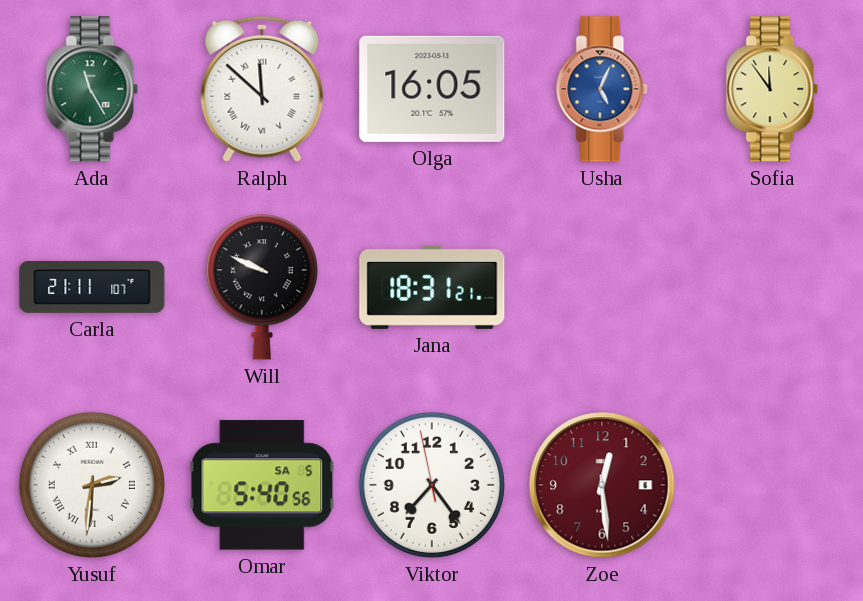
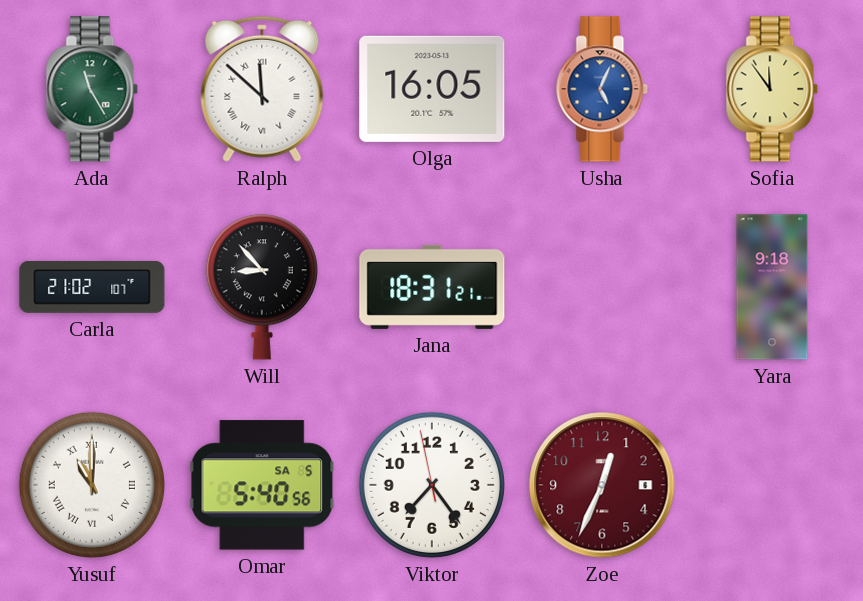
Carla: 21:11 -> 21:02
Will: 9:49 -> 8:53
Yara: none -> 9:18
Yusuf: 2:31 -> 11:00
Zoe: 12:29 -> 12:34
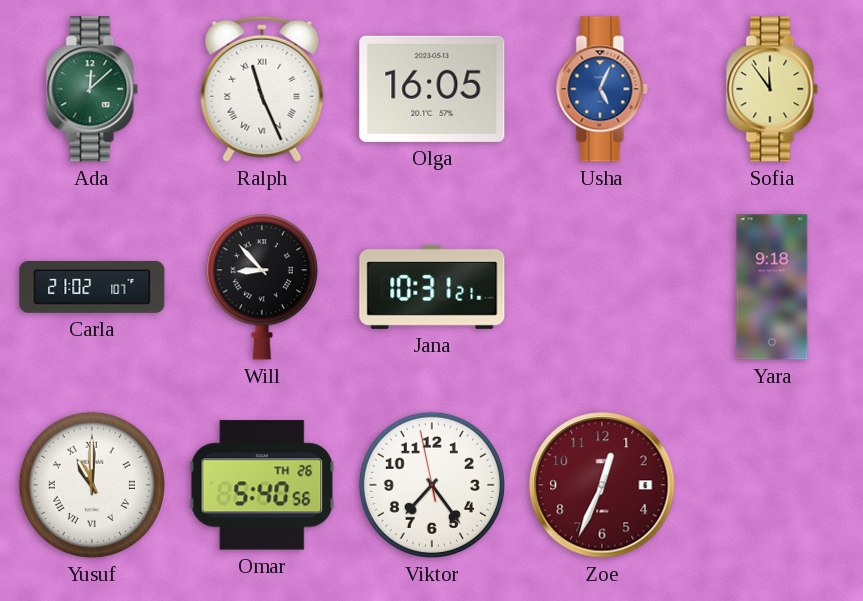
Ada: 11:25 -> 12:08
Ralph: 11:52 -> 11:26
Jana: 18:31 -> 10:31
Omar date: SA 5 -> TH 26
